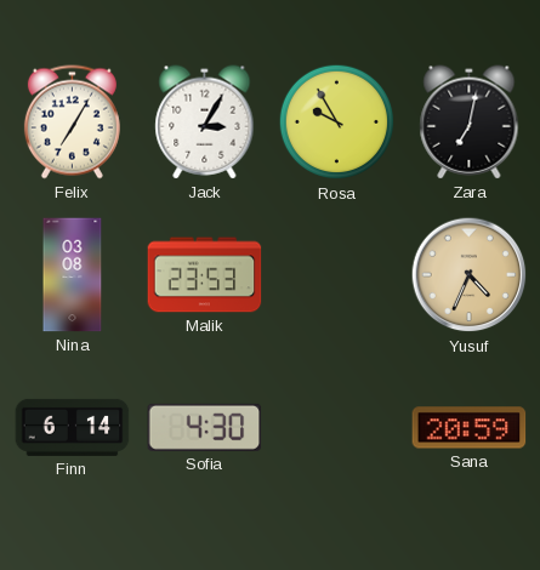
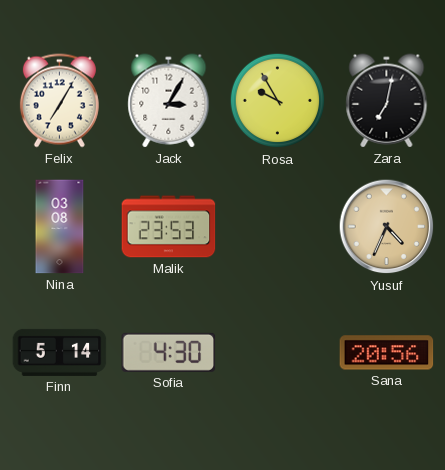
Finn: 6:14 -> 5:14
Sana: 20:59 -> 20:56
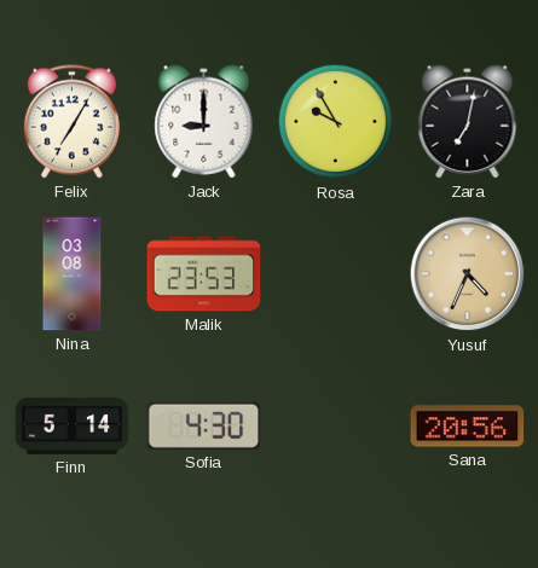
Jack: 3:05 -> 9:00
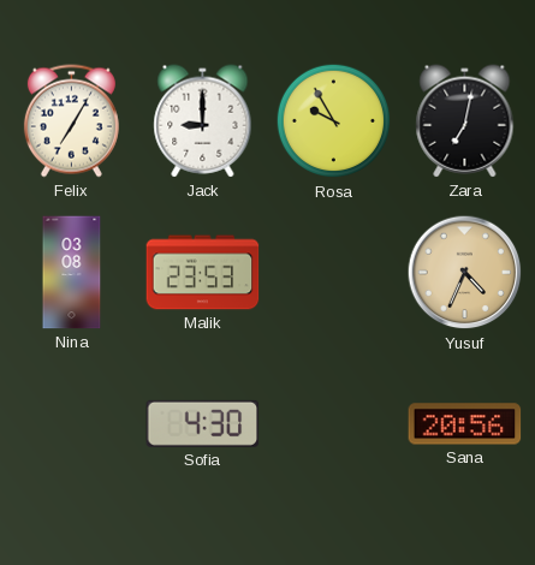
Finn: 5:14 -> none
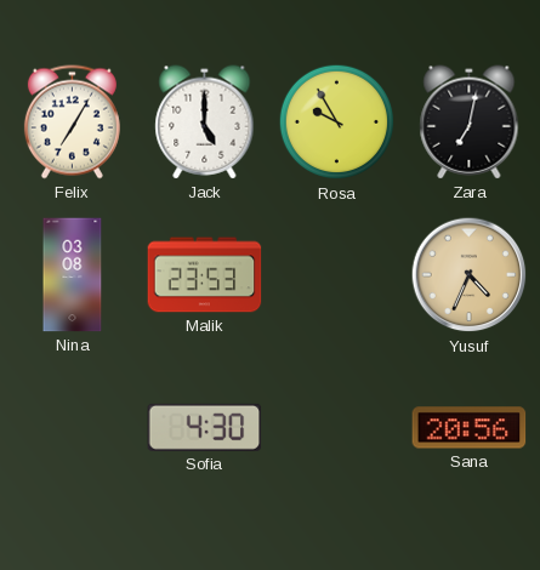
Jack: 9:00 -> 5:00
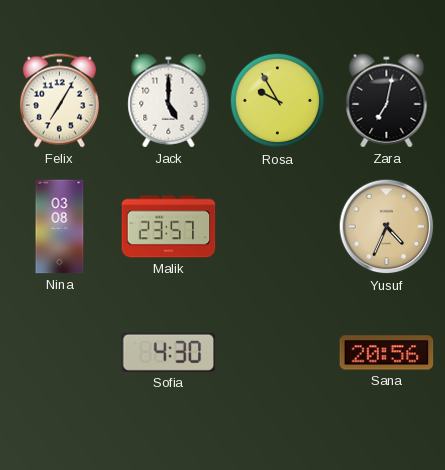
Malik: 23:53 -> 23:57
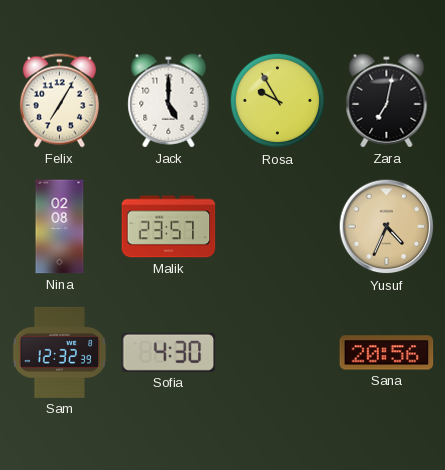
Nina: 03:08 -> 02:08
Sam: none -> 12:32
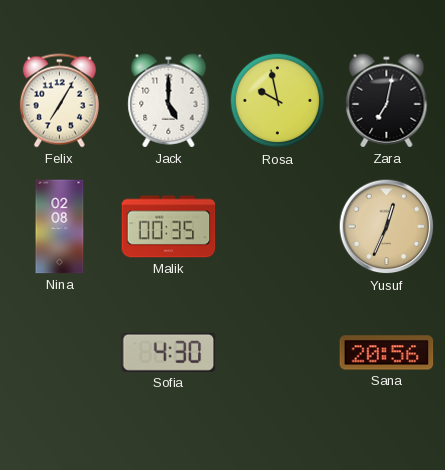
Rosa: 9:55 -> 9:58
Malik: 23:57 -> 00:35
Yusuf: 4:34 -> 12:34
Sam: 12:32 -> none
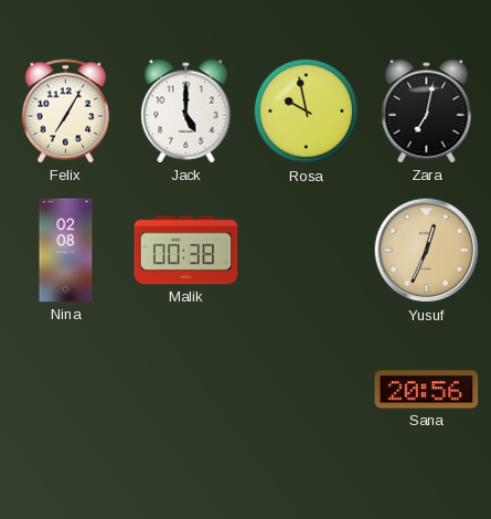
Malik: 00:35 -> 00:38
Sofia: 4:30 -> none
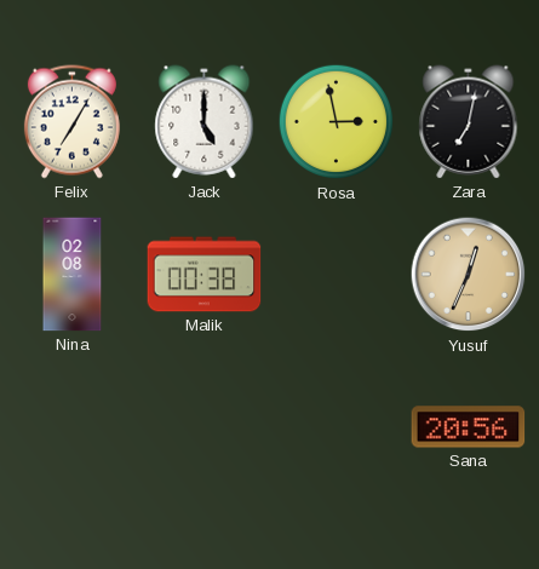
Rosa: 9:58 -> 2:58
